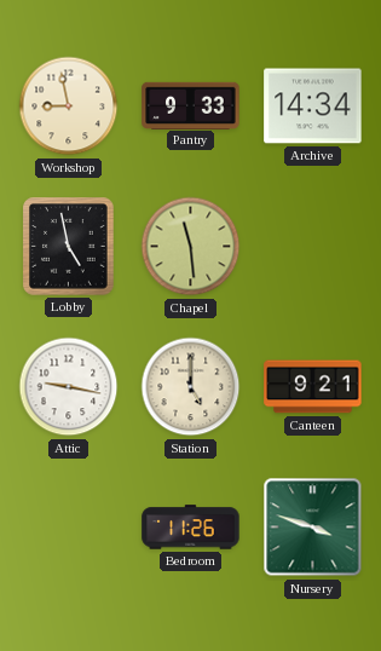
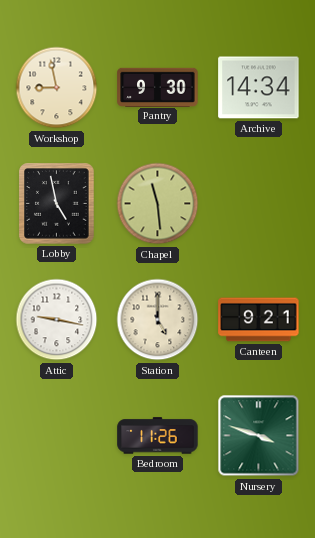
Pantry: 9:33 -> 9:30
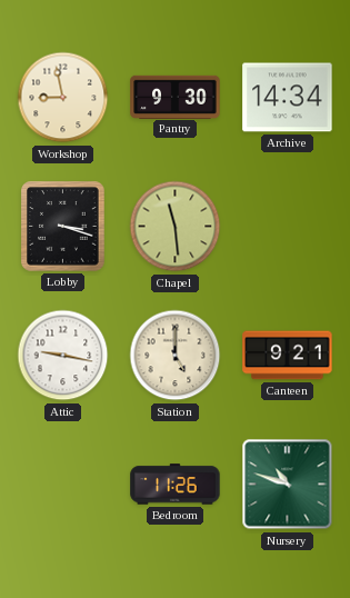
Lobby: 4:58 -> 3:18
Nursery: 3:48 -> 10:48
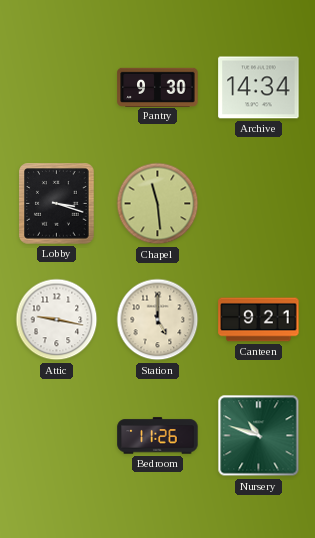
Workshop: 8:58 -> none
